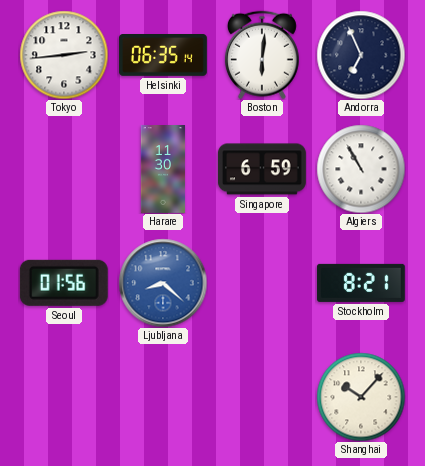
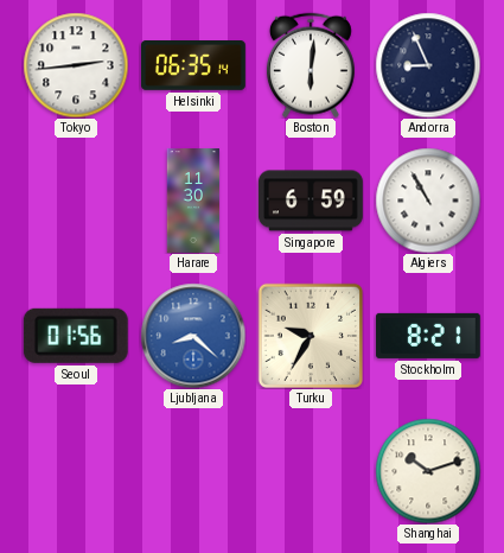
Andorra: 6:56 -> 8:56
Turku: none -> 9:35
Shanghai: 10:07 -> 10:12
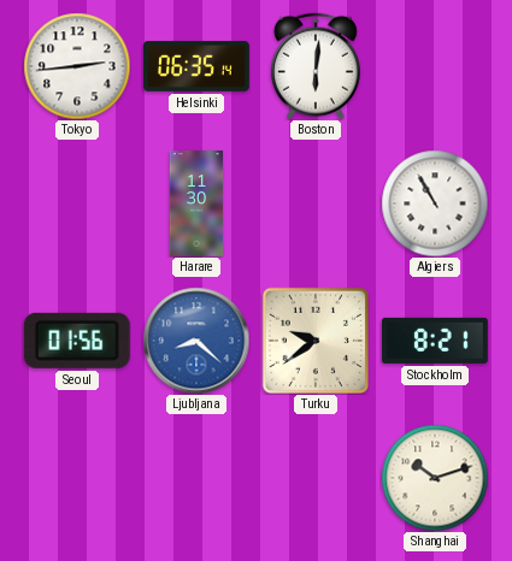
Andorra: 8:56 -> none
Singapore: 6:59 -> none
Turku: 9:35 -> 9:39
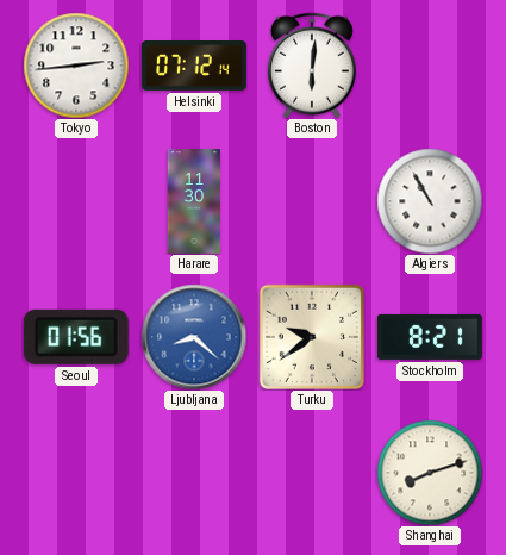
Helsinki: 06:35 -> 07:12
Shanghai: 10:12 -> 8:12
